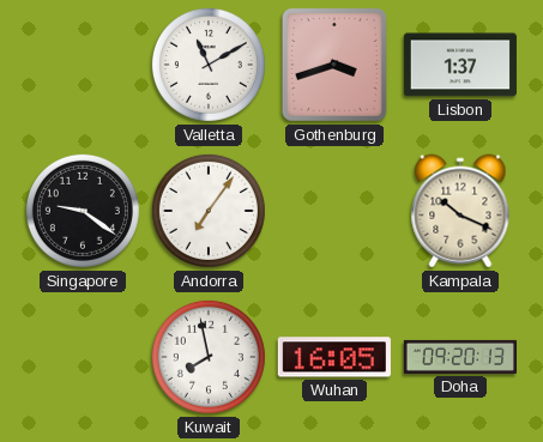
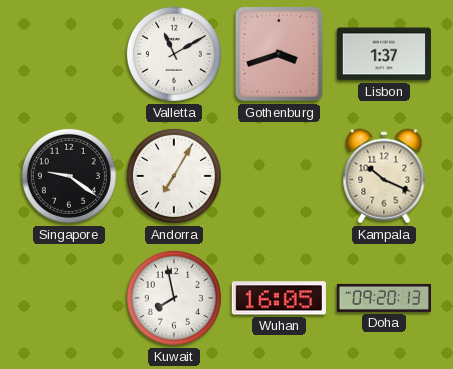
Andorra: 7:06 -> 7:05
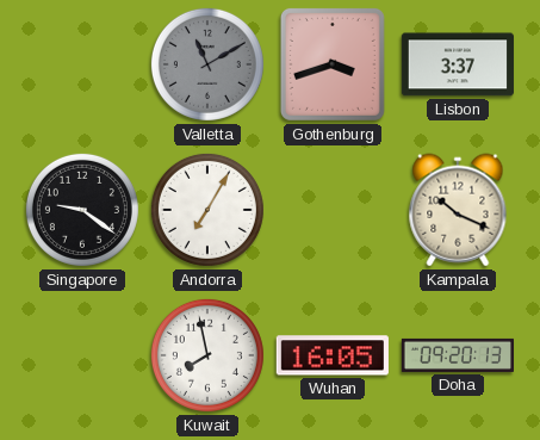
Valletta dial: white -> grey
Lisbon: 1:37 -> 3:37
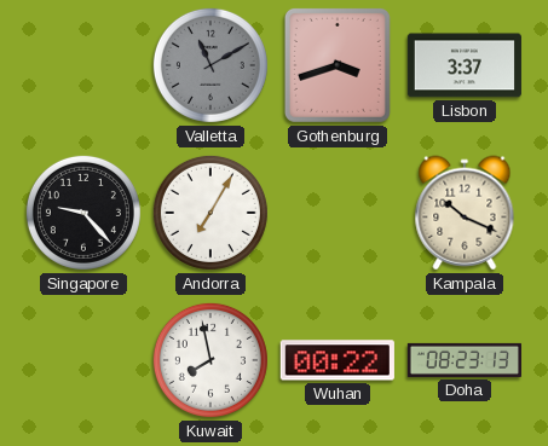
Singapore: 9:21 -> 9:23
Wuhan: 16:05 -> 00:22
Doha: 09:20 -> 08:23
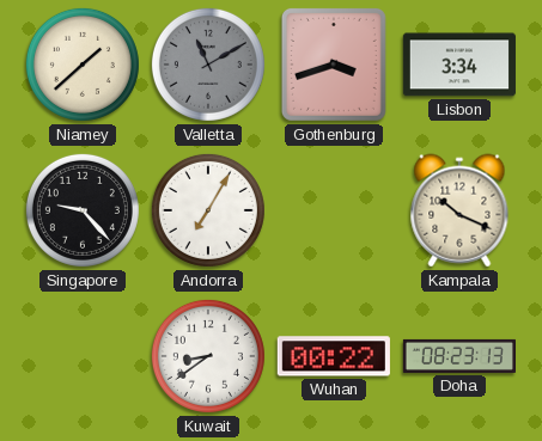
Niamey: none -> 1:38
Lisbon: 3:37 -> 3:34
Kuwait: 7:58 -> 8:39
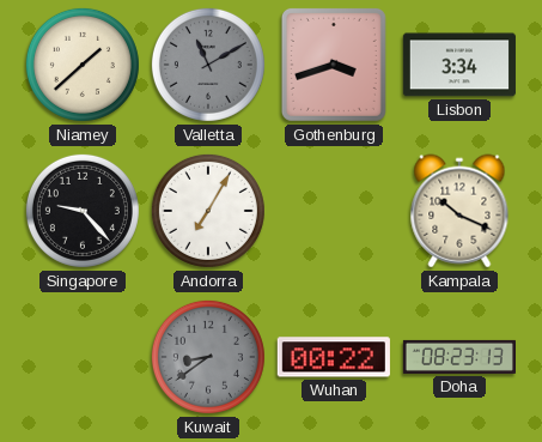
Kuwait dial: white -> grey
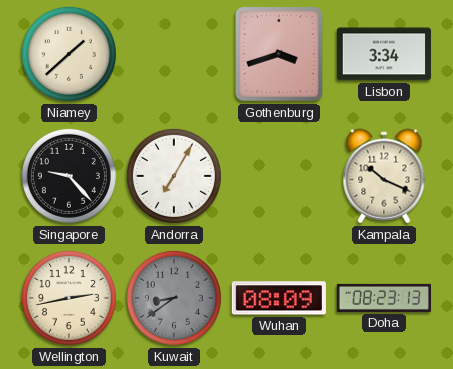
Valletta: 11:10 -> none
Wellington: none -> 2:43
Wuhan: 00:22 -> 08:09
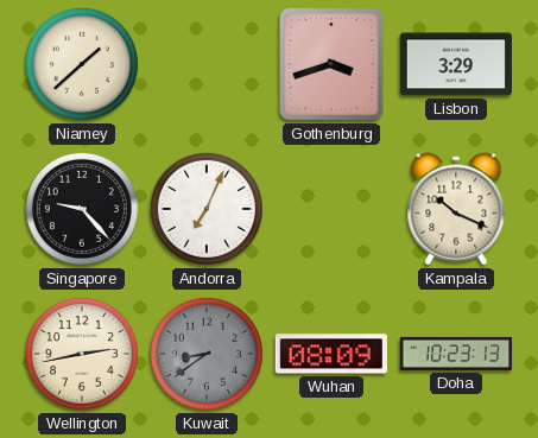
Lisbon: 3:34 -> 3:29
Andorra: 7:05 -> 7:04
Doha: 08:23 -> 10:23
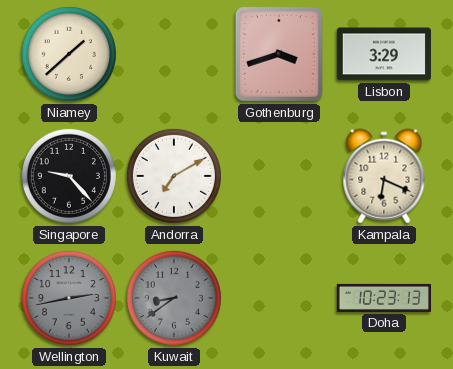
Andorra: 7:04 -> 7:10
Kampala: 10:19 -> 6:19
Wellington dial: cream -> grey
Wuhan: 08:09 -> none
